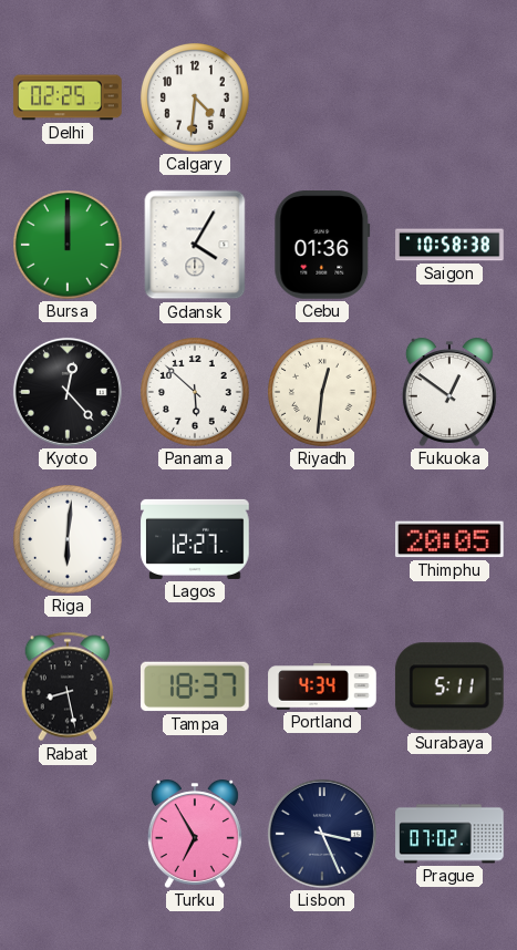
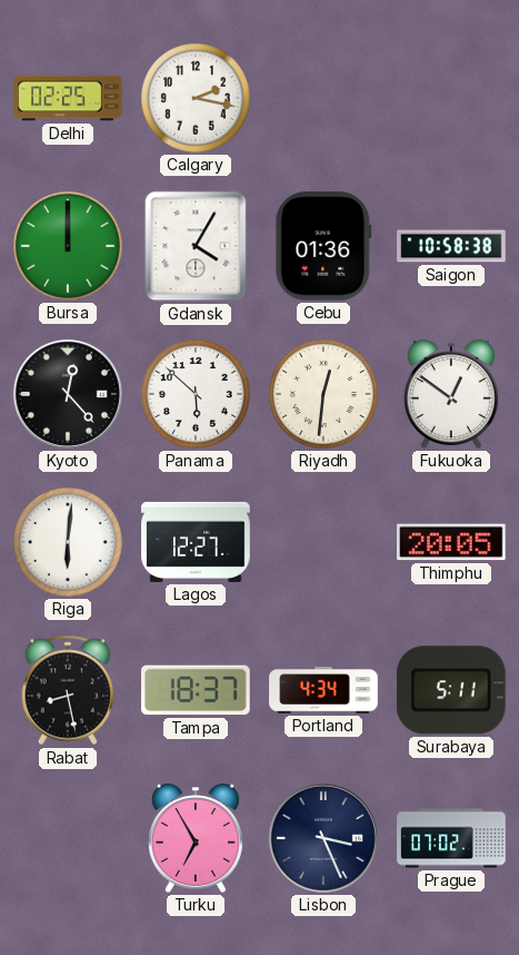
Calgary: 4:31 -> 2:17
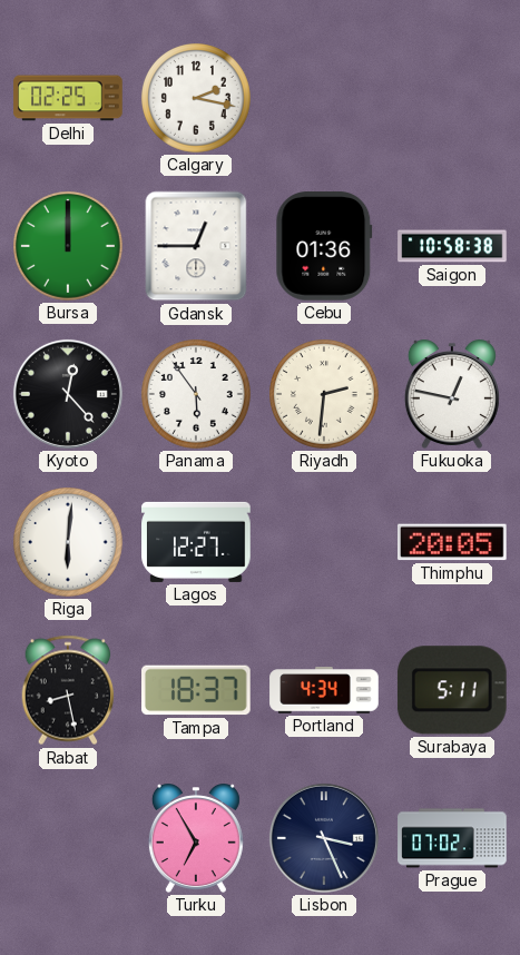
Gdansk: 4:05 -> 12:45
Panama: 5:52 -> 5:54
Riyadh: 12:31 -> 2:31
Fukuoka: 12:51 -> 12:47
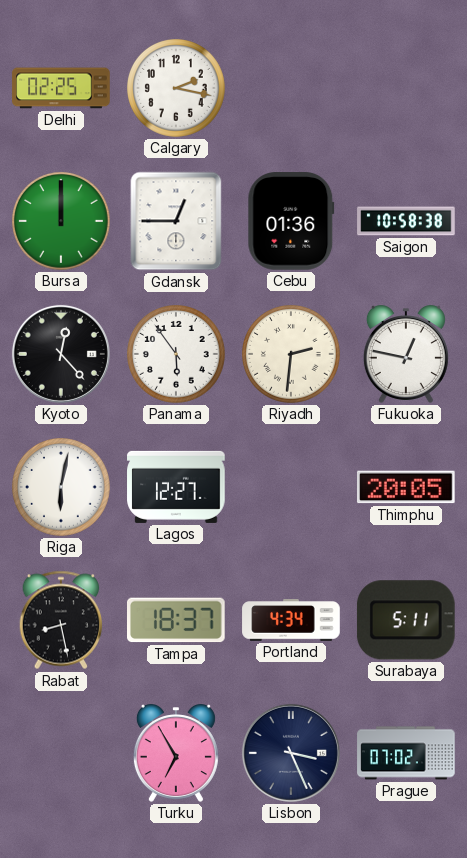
Riga: 6:01 -> 6:02
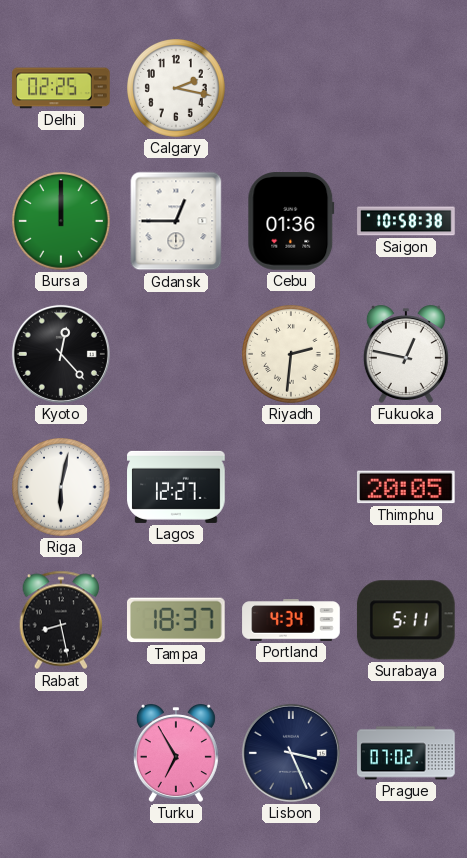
Panama: 5:54 -> none
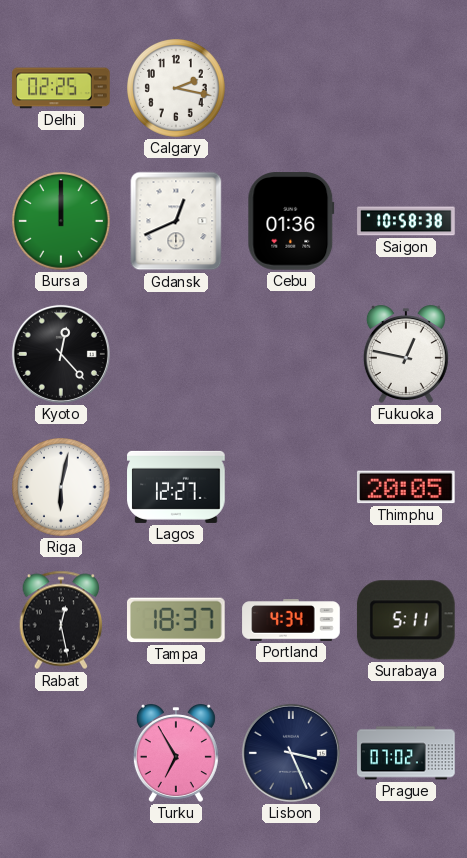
Gdansk: 12:45 -> 12:41
Riyadh: 2:31 -> none
Rabat: 8:28 -> 12:28
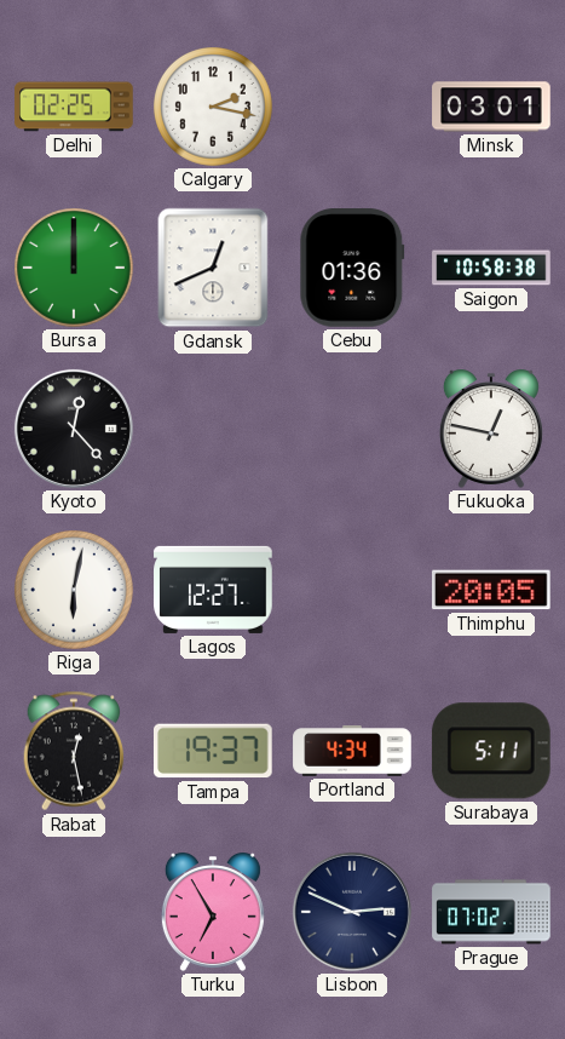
Minsk: none -> 03:01
Tampa: 18:37 -> 19:37
Lisbon: 3:26 -> 2:49
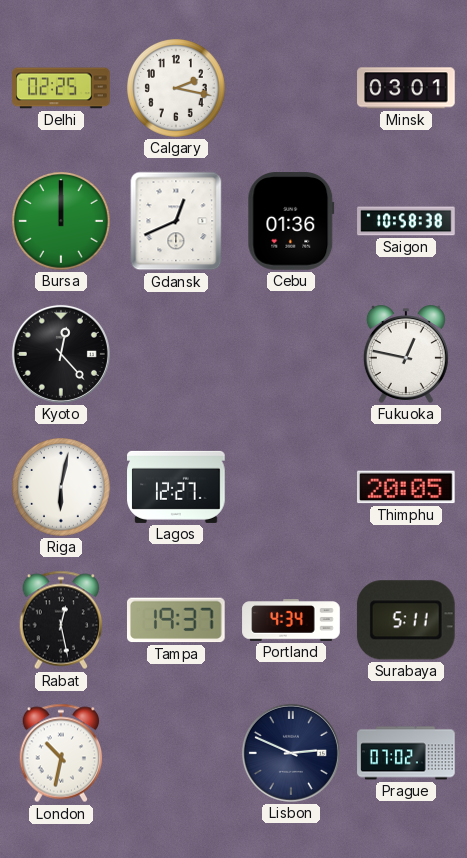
London: none -> 10:32
Turku: 6:55 -> none
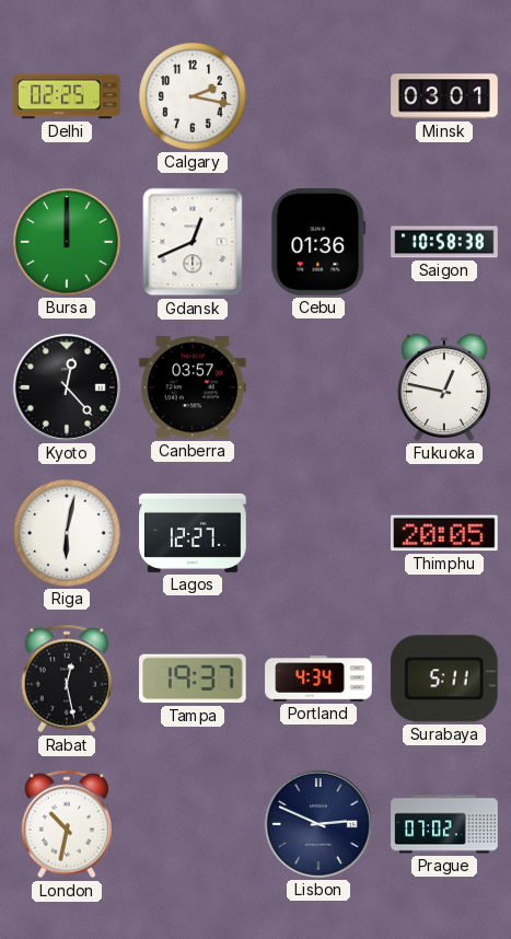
Canberra: none -> 03:57
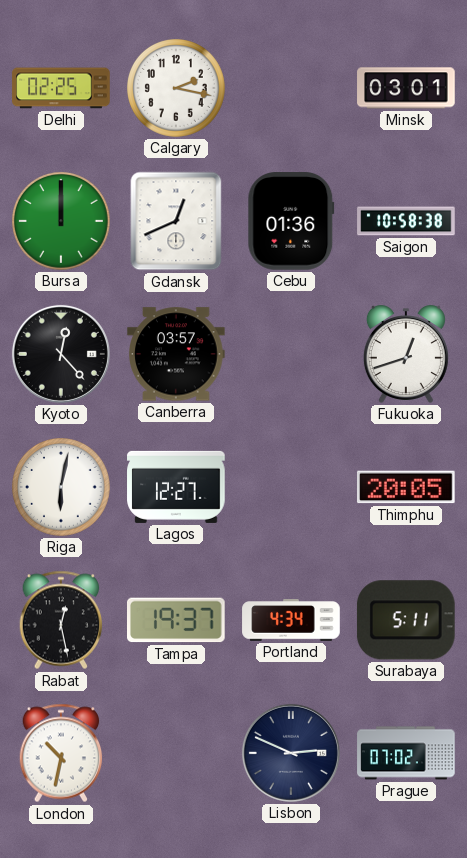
Fukuoka: 12:47 -> 12:42
